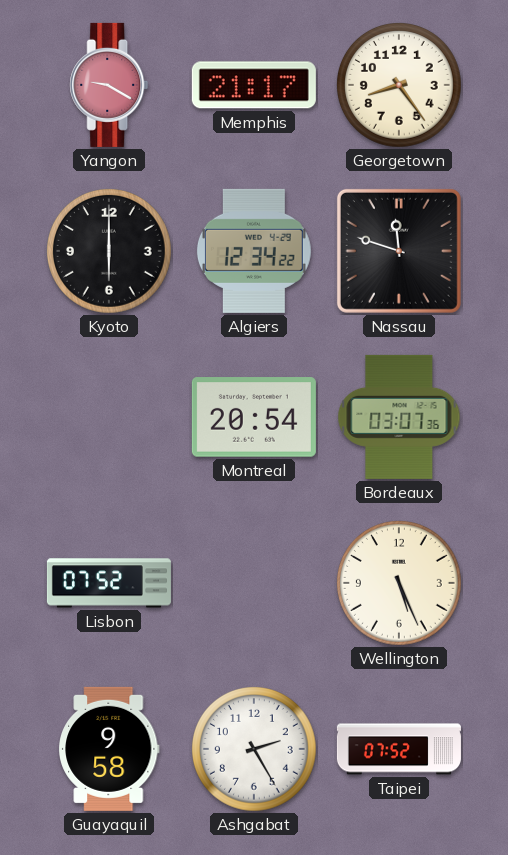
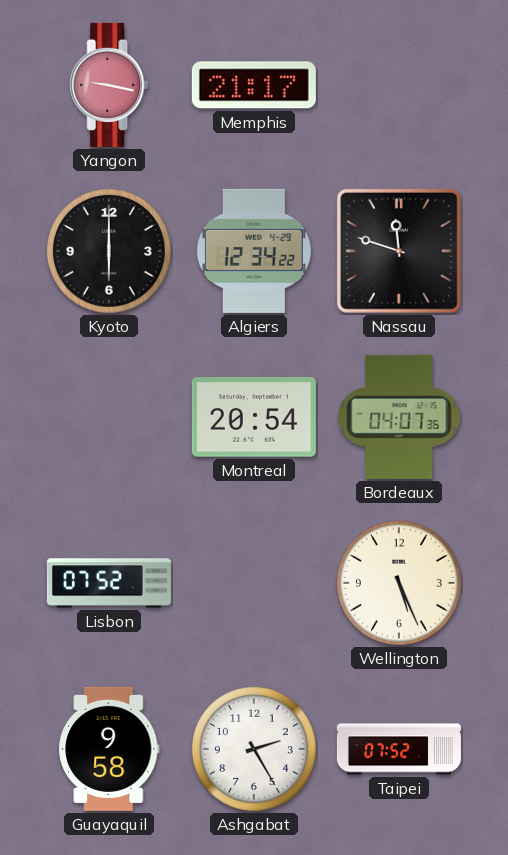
Yangon: 9:20 -> 9:17
Georgetown: 8:24 -> none
Bordeaux: 03:07 -> 04:07
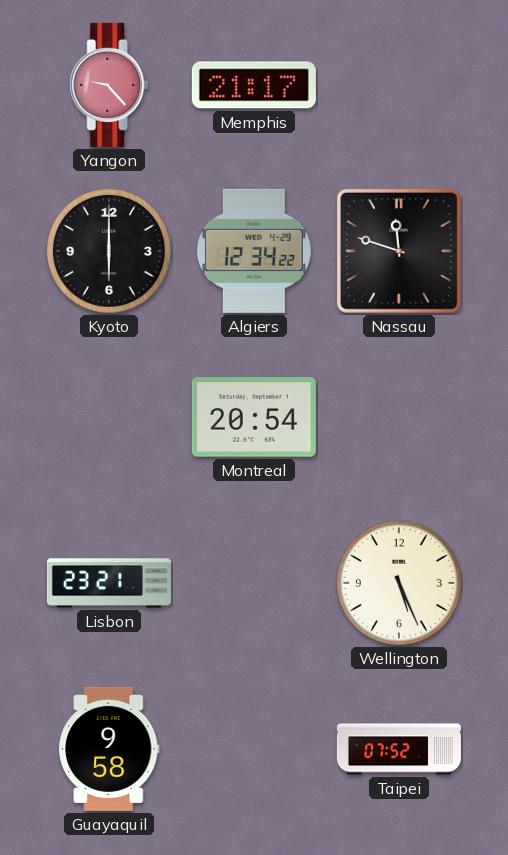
Yangon: 9:17 -> 9:23
Bordeaux: 04:07 -> none
Lisbon: 07:52 -> 23:21
Ashgabat: 2:25 -> none
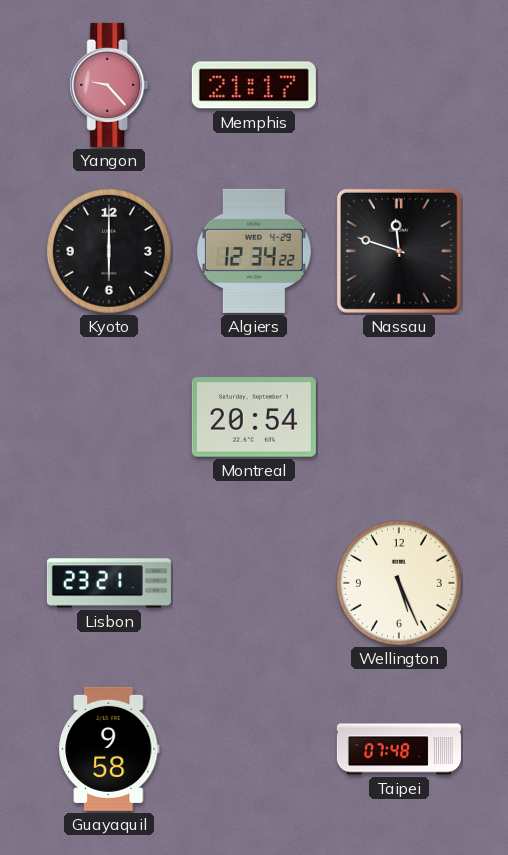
Taipei: 07:52 -> 07:48
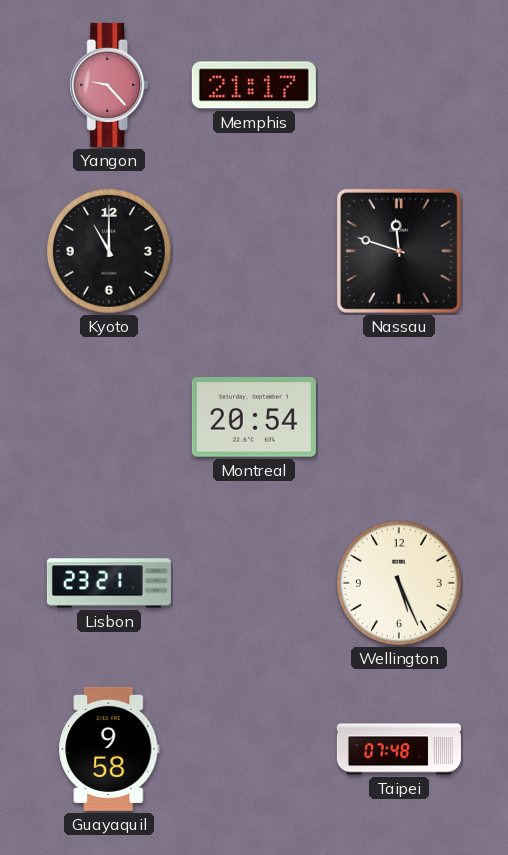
Kyoto: 6:00 -> 11:00
Algiers: 12:34 -> none
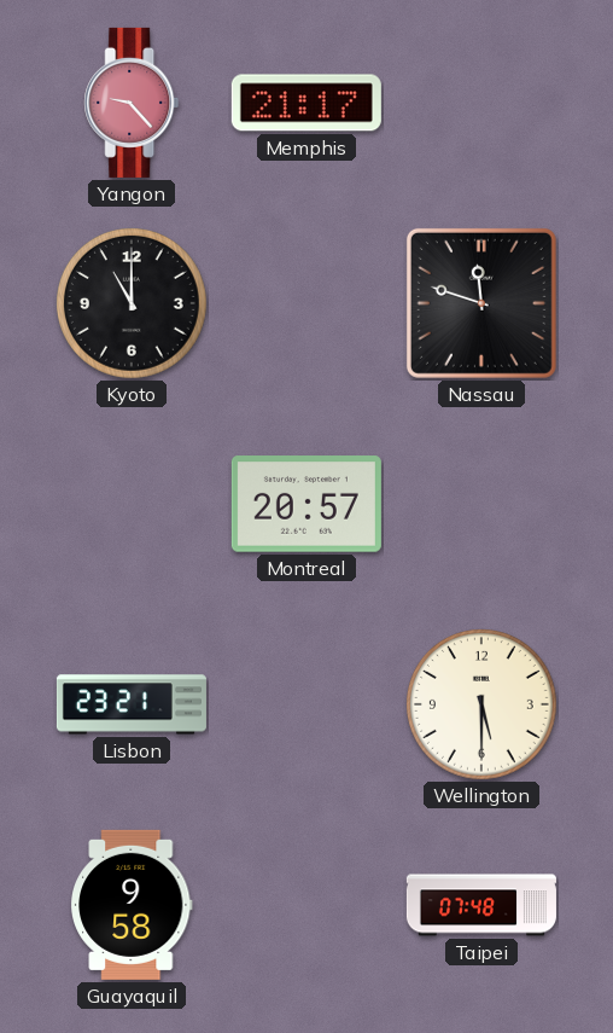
Montreal: 20:54 -> 20:57
Wellington: 5:26 -> 5:30
